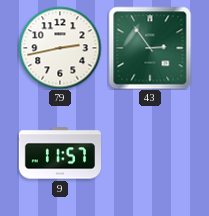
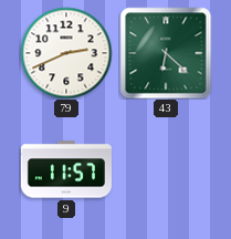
79: 2:43 -> 2:41
43: 2:54 -> 6:22
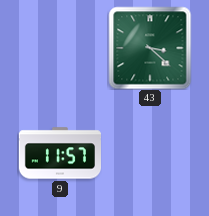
79: 2:41 -> none
43: 6:22 -> 3:22
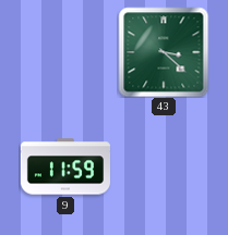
9: 11:57 -> 11:59
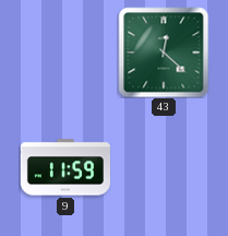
43: 3:22 -> 12:22
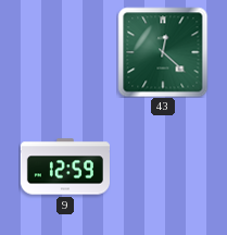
9: 11:59 -> 12:59
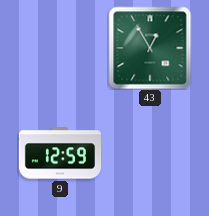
43: 12:22 -> 12:55
